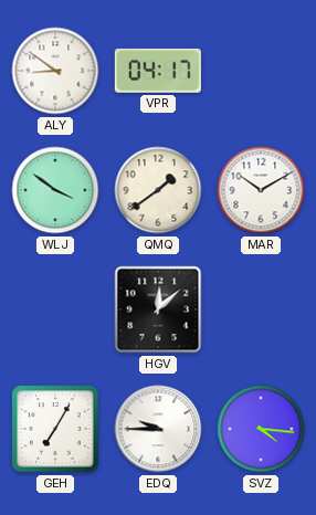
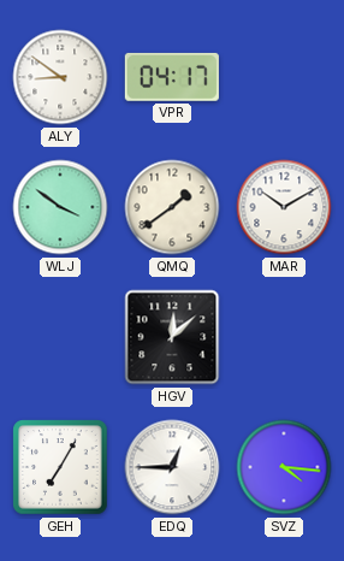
EDQ: 9:45 -> 12:45
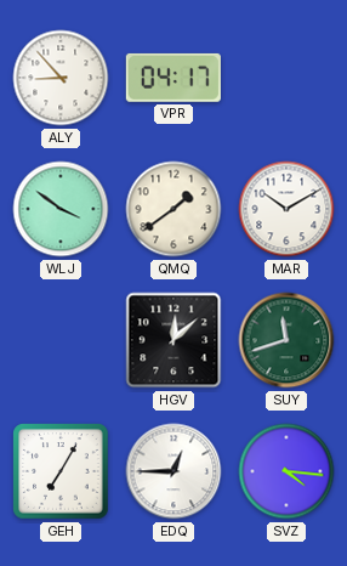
ALY: 8:51 -> 8:53
SUY: none -> 11:42
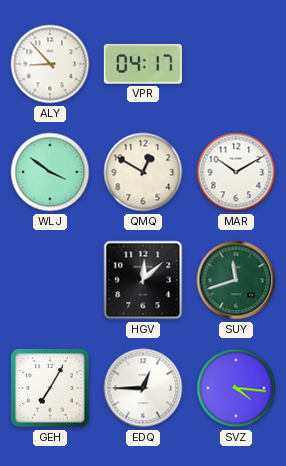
QMQ: 1:39 -> 12:50
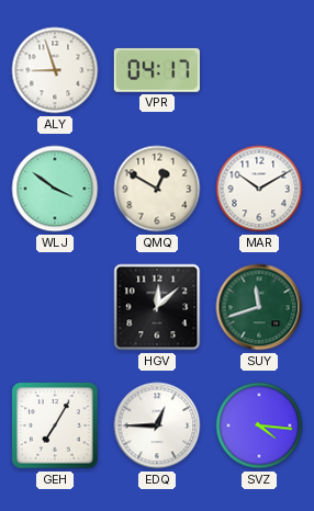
ALY: 8:53 -> 8:57
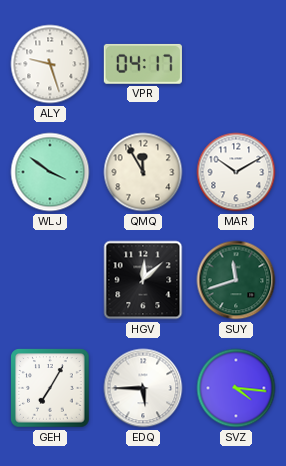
ALY: 8:57 -> 9:27
QMQ: 12:50 -> 11:55
EDQ: 12:45 -> 5:45
